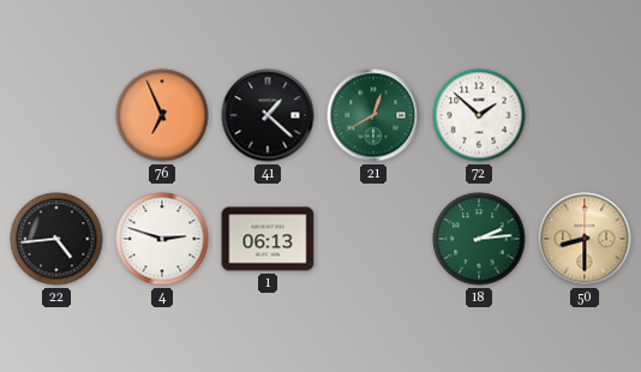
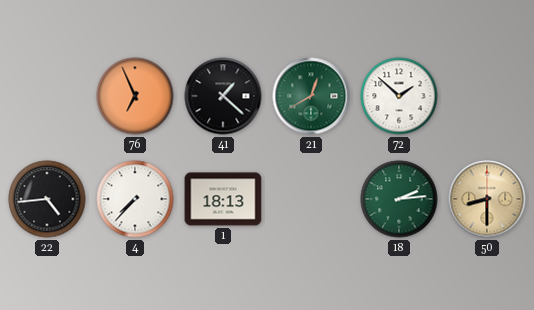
4: 2:48 -> 7:37
1: 06:13 -> 18:13
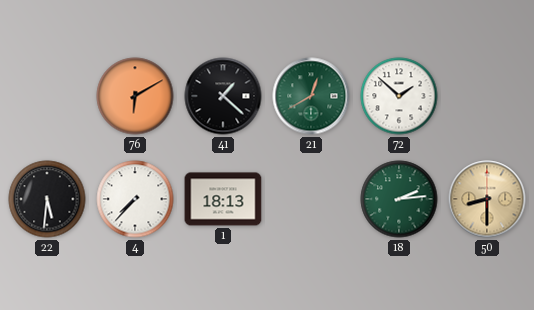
76: 6:56 -> 6:10
22: 4:44 -> 5:31
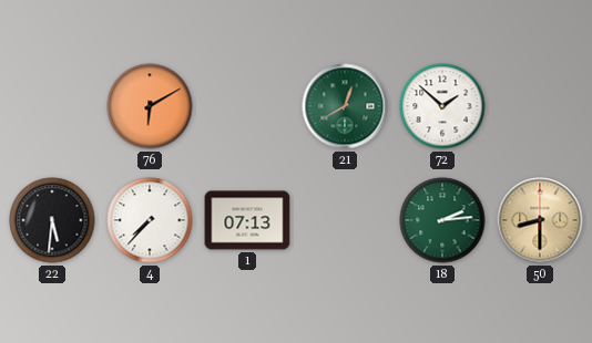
41: 1:22 -> none
1: 18:13 -> 07:13
